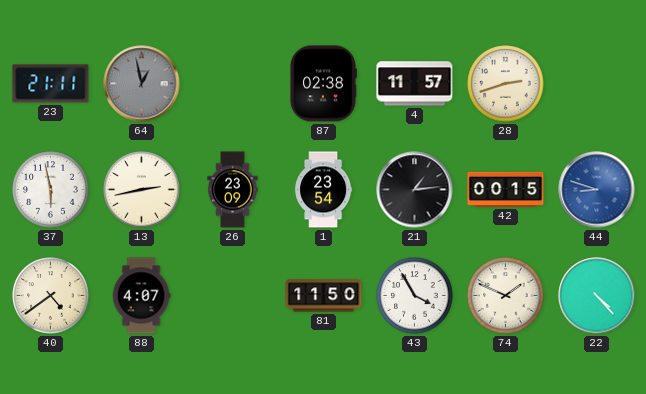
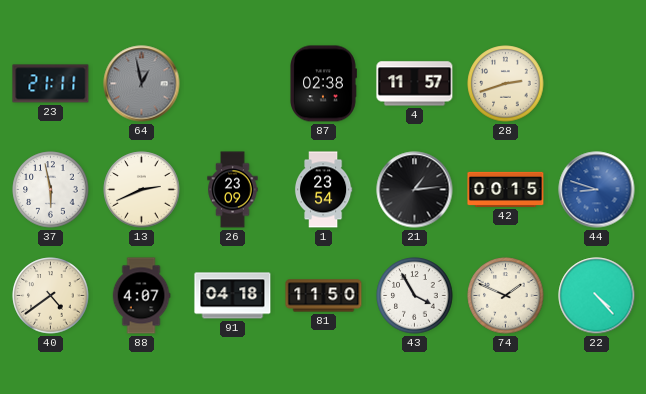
13: 2:43 -> 2:41
91: none -> 04:18
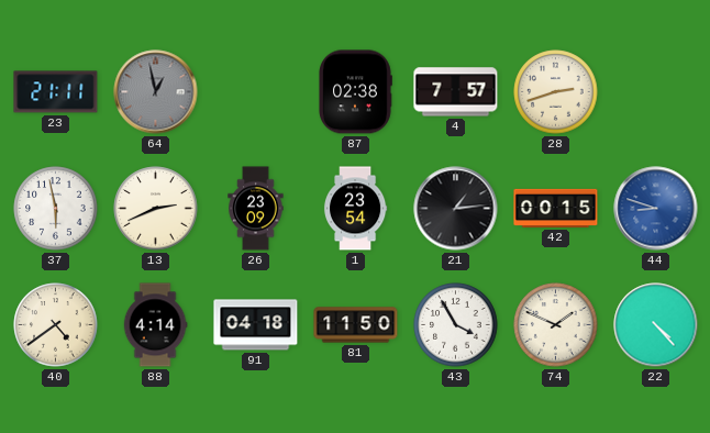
4: 11:57 -> 7:57
88: 4:07 -> 4:14
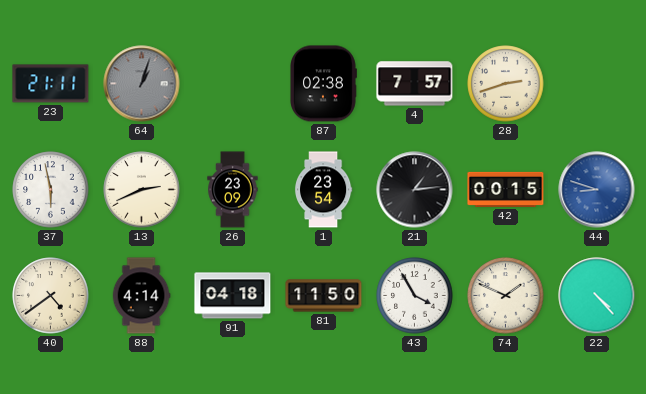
64: 12:58 -> 1:03
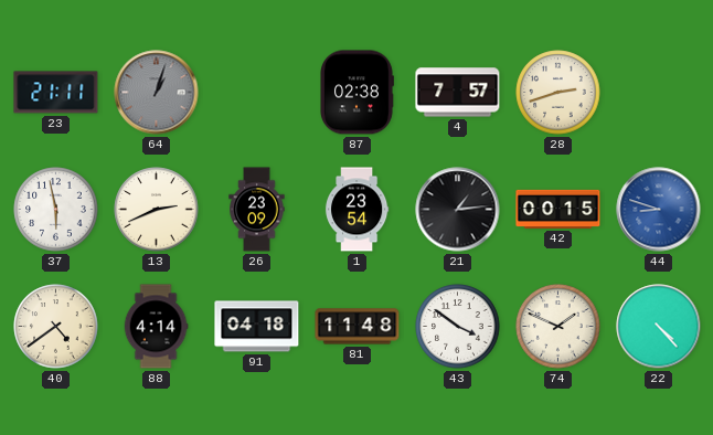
81: 11:50 -> 11:48
43: 3:55 -> 3:51
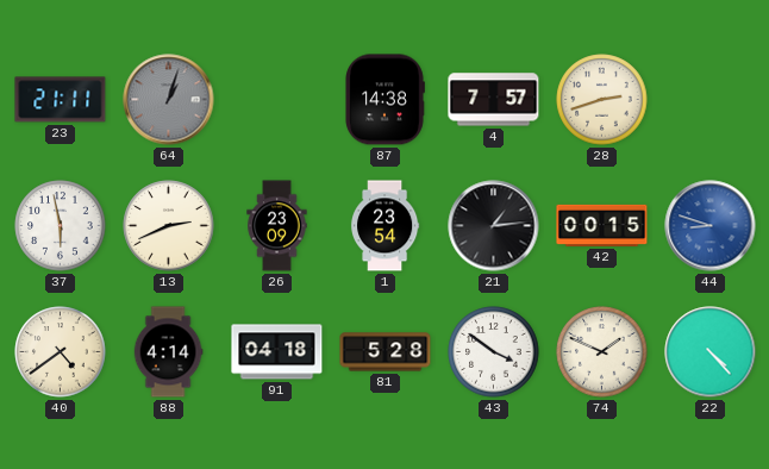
87: 02:38 -> 14:38
81: 11:48 -> 5:28
